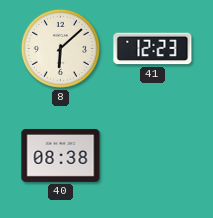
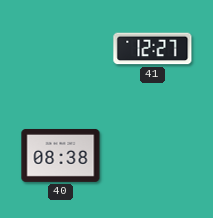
8: 6:08 -> none
41: 12:23 -> 12:27
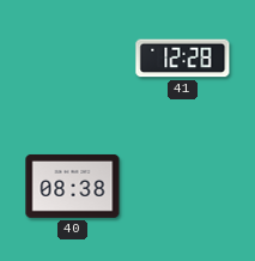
41: 12:27 -> 12:28
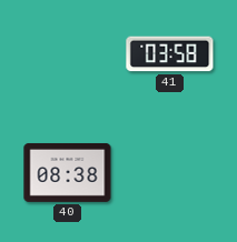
41: 12:28 -> 03:58
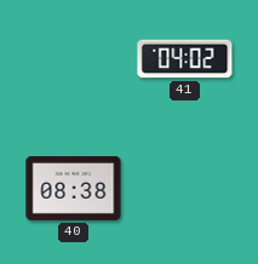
41: 03:58 -> 04:02
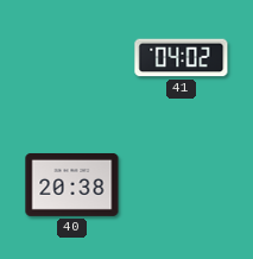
40: 08:38 -> 20:38
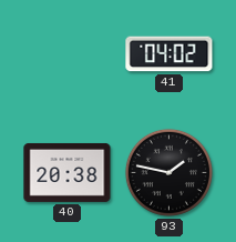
93: none -> 1:47
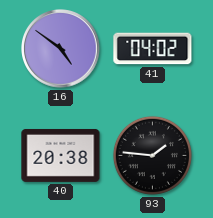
16: none -> 4:51
93: 1:47 -> 1:46
